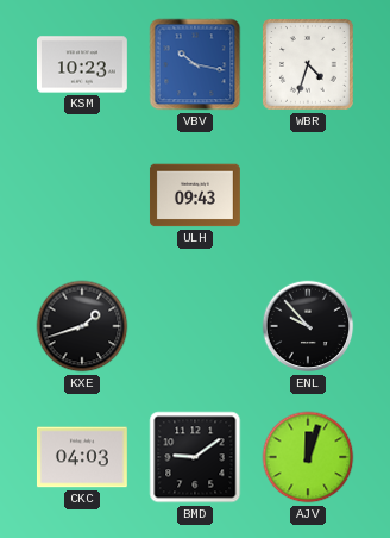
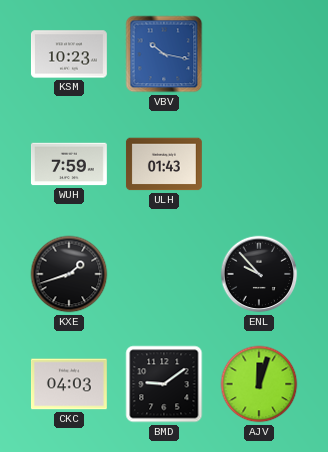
WBR: 4:33 -> none
WUH: none -> 7:59
ULH: 09:43 -> 01:43
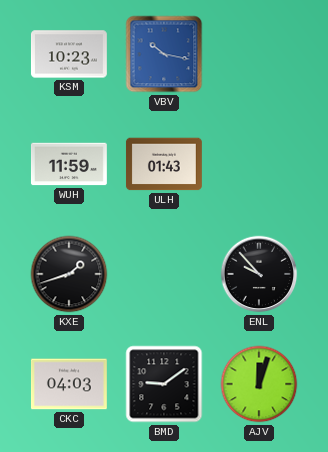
WUH: 7:59 -> 11:59
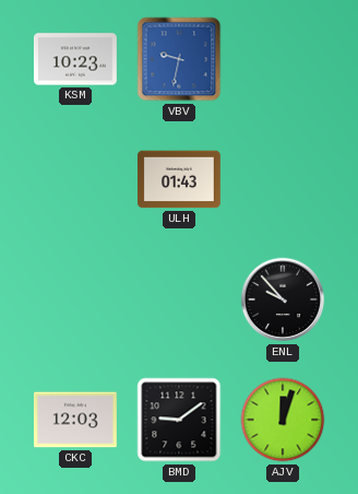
VBV: 10:17 -> 9:32
WUH: 11:59 -> none
KXE: 1:42 -> none
CKC: 04:03 -> 12:03
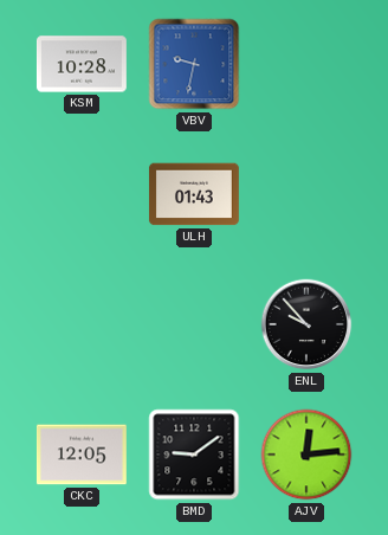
KSM: 10:23 -> 10:28
CKC: 12:03 -> 12:05
AJV: 12:03 -> 12:14
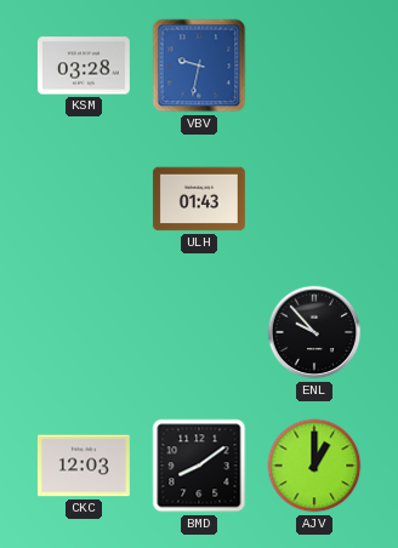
KSM: 10:28 -> 03:28
CKC: 12:05 -> 12:03
BMD: 9:09 -> 8:09
AJV: 12:14 -> 1:00
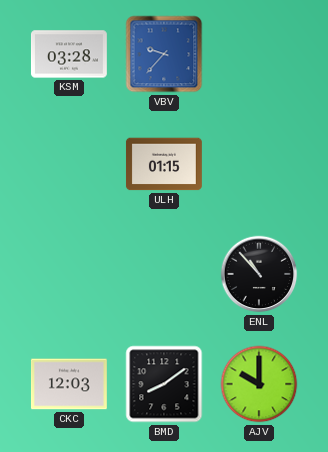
VBV: 9:32 -> 9:37
ULH: 01:43 -> 01:15
ENL: 9:53 -> 10:53
AJV: 1:00 -> 10:00
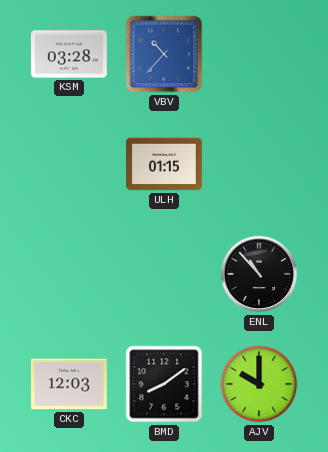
VBV: 9:37 -> 10:37
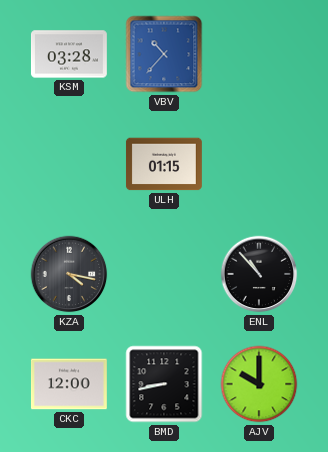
KZA: none -> 4:17
CKC: 12:03 -> 12:00
BMD: 8:09 -> 8:43
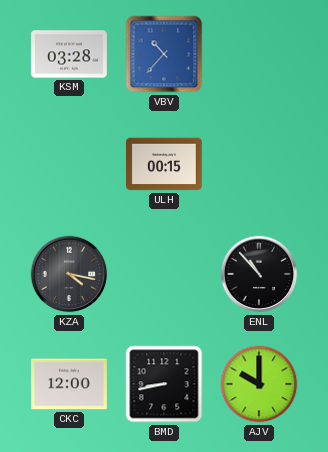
ULH: 01:15 -> 00:15
